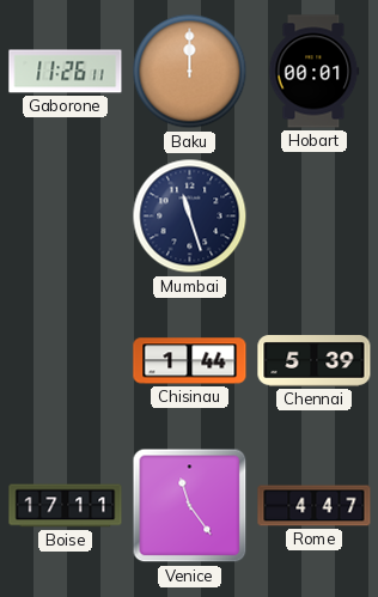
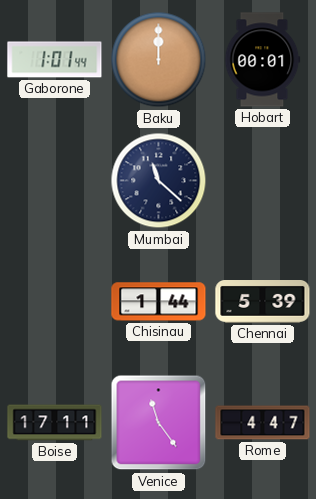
Gaborone: 11:26 -> 1:01
Mumbai: 11:27 -> 11:22
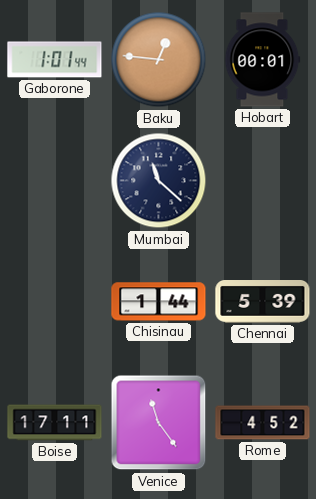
Baku: 12:00 -> 12:46
Rome: 4:47 -> 4:52
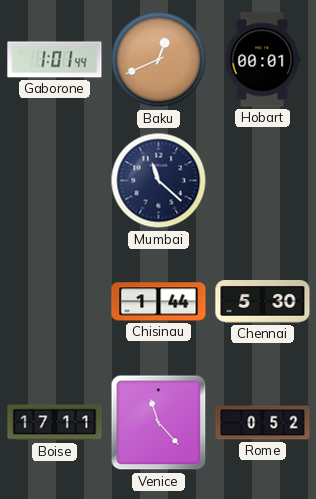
Baku: 12:46 -> 12:41
Chennai: 5:39 -> 5:30
Venice: 11:24 -> 11:23
Rome: 4:52 -> 0:52
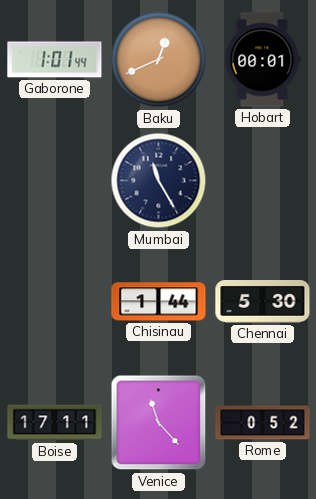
Mumbai: 11:22 -> 11:25
